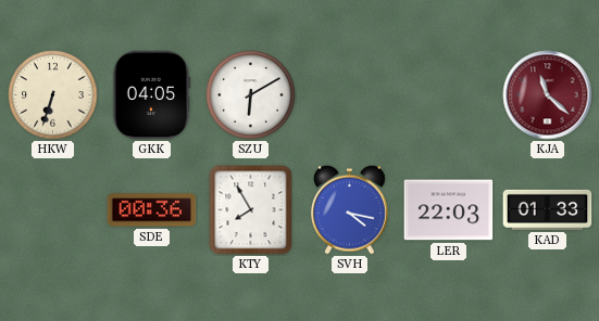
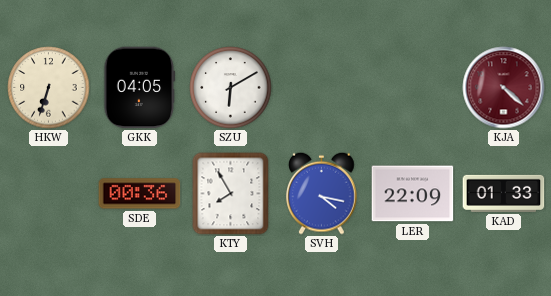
KJA: 11:22 -> 4:22
LER: 22:03 -> 22:09
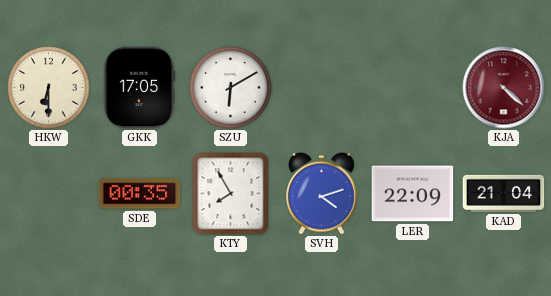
HKW: 6:33 -> 6:30
GKK: 04:05 -> 17:05
SDE: 00:36 -> 00:35
SVH: 4:17 -> 4:12
KAD: 01:33 -> 21:04
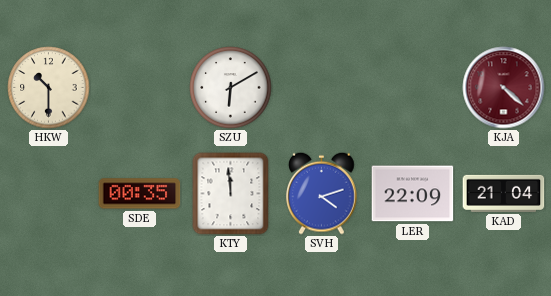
HKW: 6:30 -> 10:30
GKK: 17:05 -> none
KTY: 7:55 -> 11:59
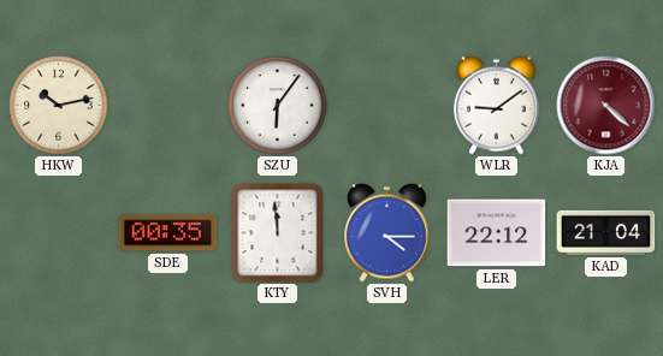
HKW: 10:30 -> 10:13
SZU: 6:10 -> 6:06
WLR: none -> 9:09
SVH: 4:12 -> 4:15
LER: 22:09 -> 22:12
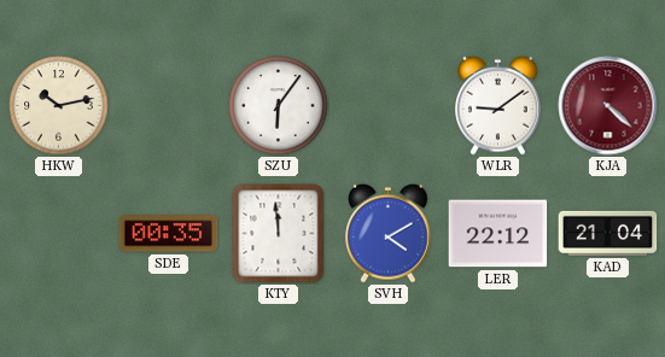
SVH: 4:15 -> 4:10
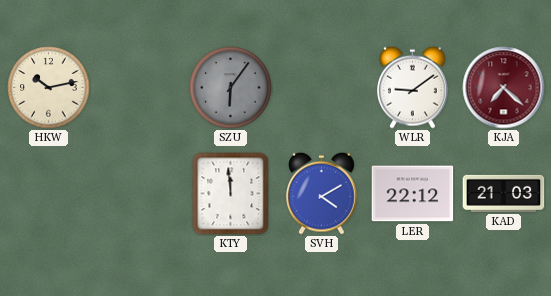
SZU dial: white -> grey
KJA: 4:22 -> 7:22
SDE: 00:35 -> none
KAD: 21:04 -> 21:03
